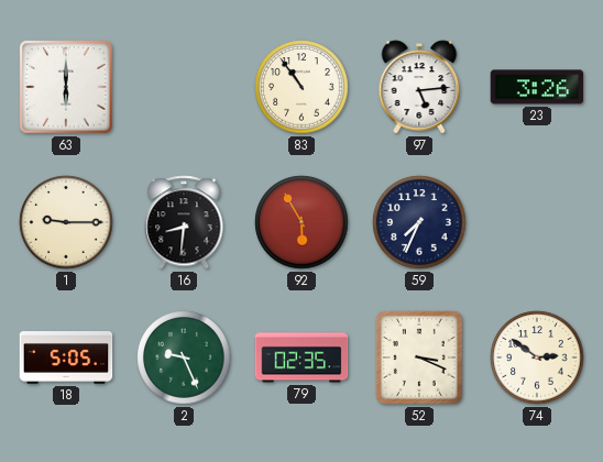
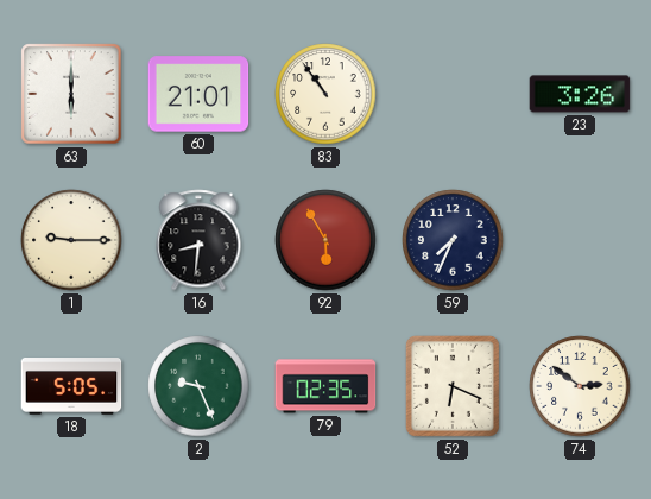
60: none -> 21:01
97: 5:14 -> none
52: 3:19 -> 6:19
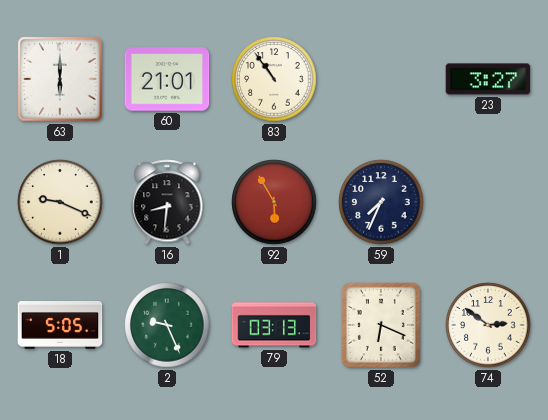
23: 3:26 -> 3:27
1: 9:15 -> 9:19
79: 02:35 -> 03:13
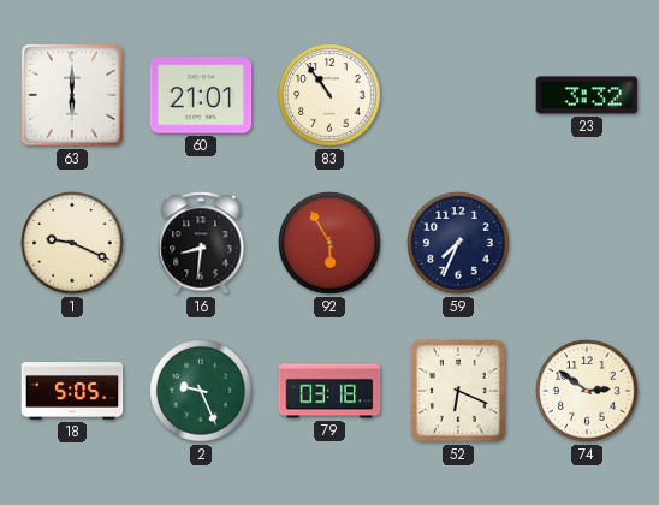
23: 3:27 -> 3:32
79: 03:13 -> 03:18
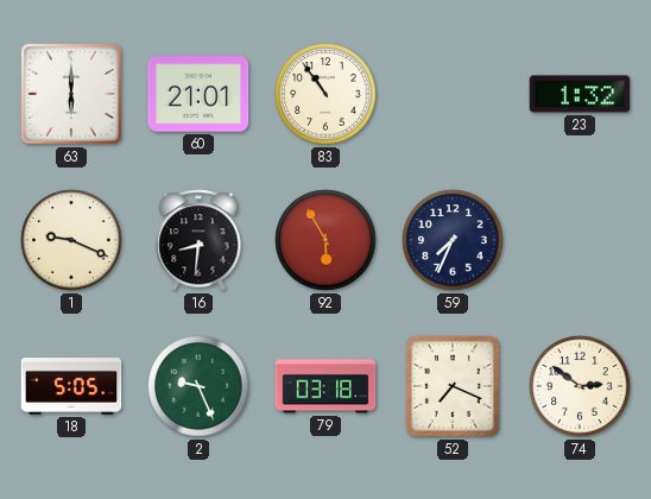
23: 3:32 -> 1:32
52: 6:19 -> 7:19
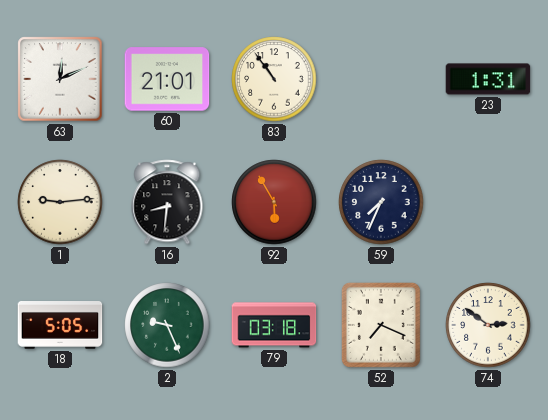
63: 6:00 -> 12:11
23: 1:32 -> 1:31
1: 9:19 -> 9:14
